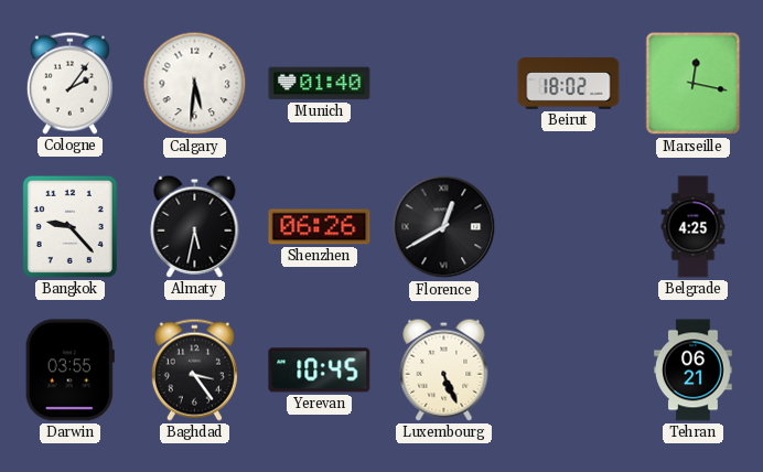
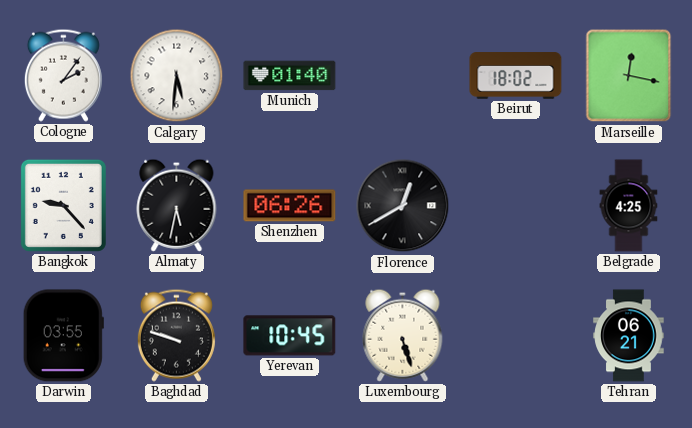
Baghdad: 3:24 -> 9:48
Luxembourg: 5:26 -> 5:27
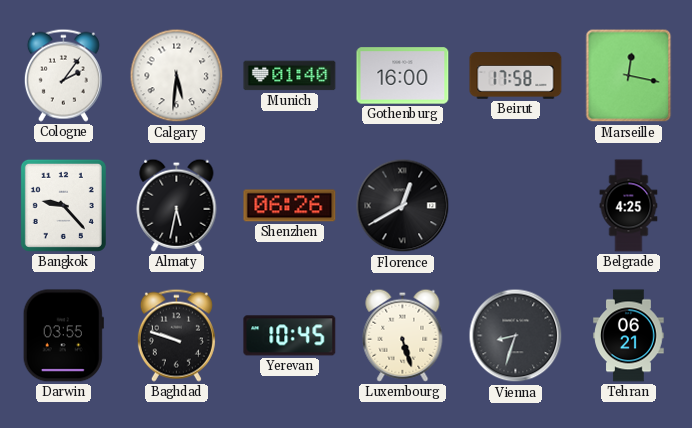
Gothenburg: none -> 16:00
Beirut: 18:02 -> 17:58
Vienna: none -> 8:33
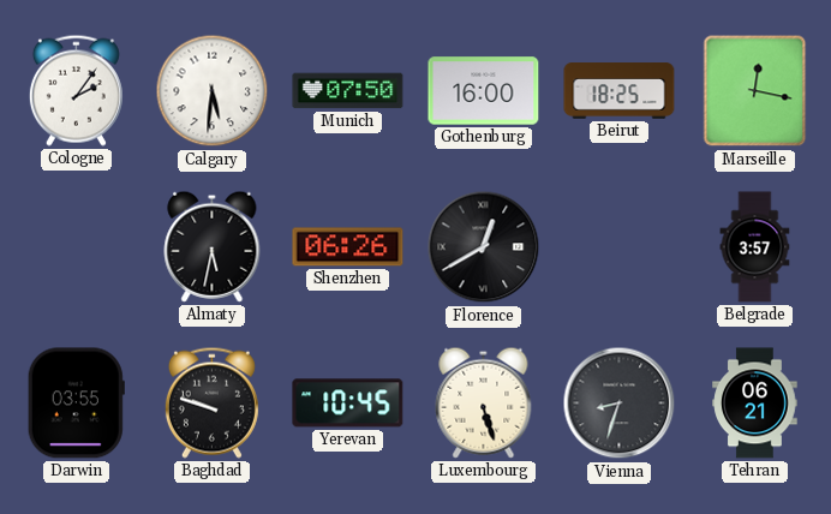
Munich: 01:40 -> 07:50
Beirut: 17:58 -> 18:25
Bangkok: 9:23 -> none
Belgrade: 4:25 -> 3:57
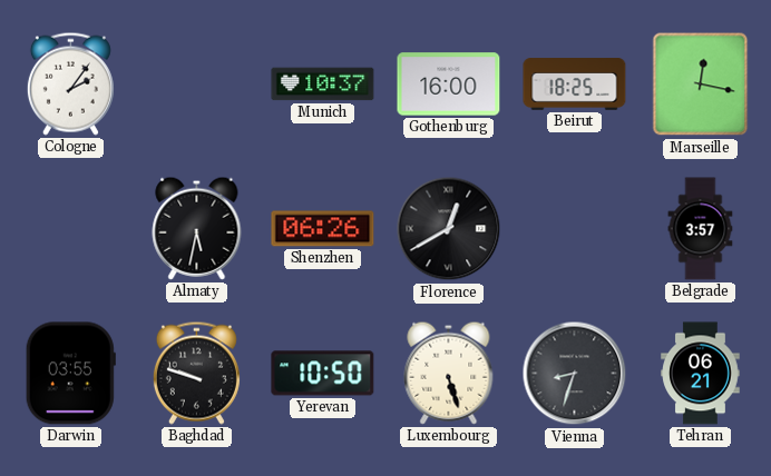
Calgary: 5:31 -> none
Munich: 07:50 -> 10:37
Yerevan: 10:45 -> 10:50
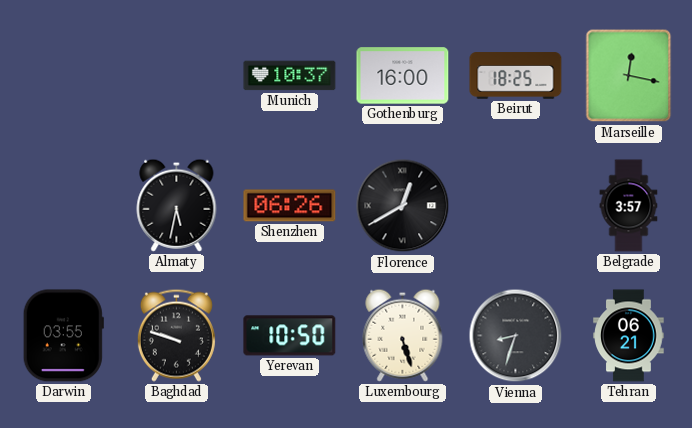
Cologne: 2:06 -> none
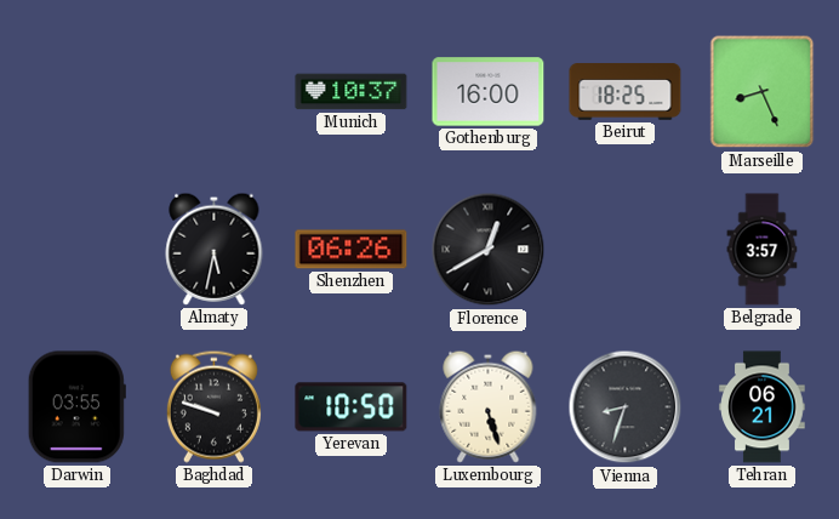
Marseille: 12:17 -> 8:26
